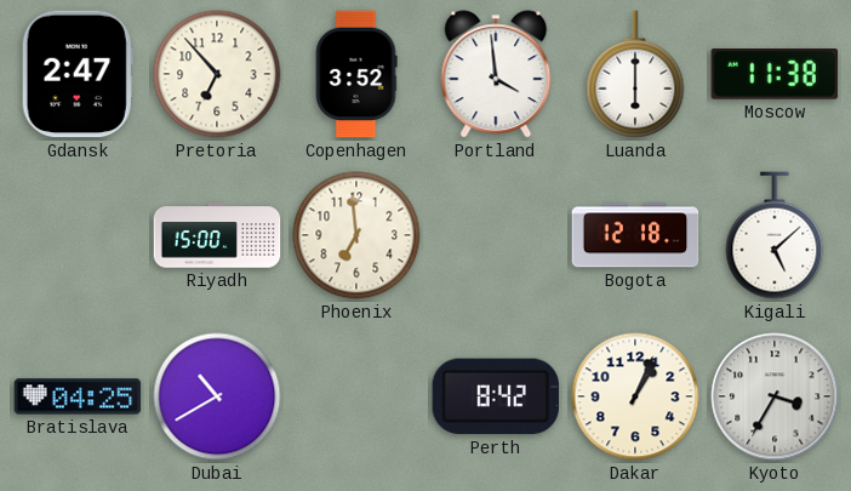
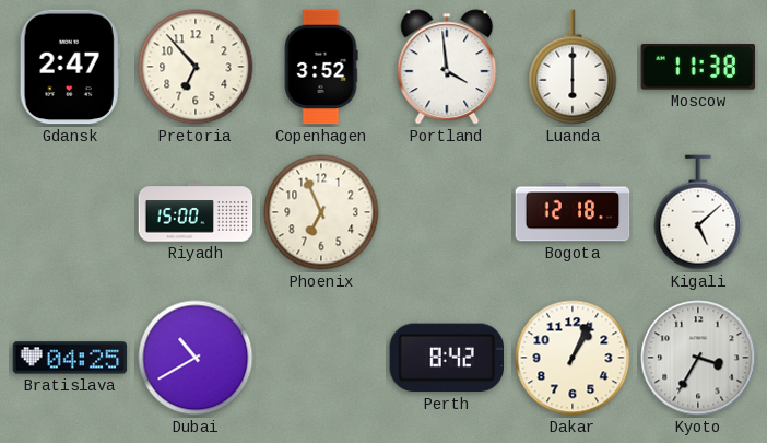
Phoenix: 6:59 -> 6:56
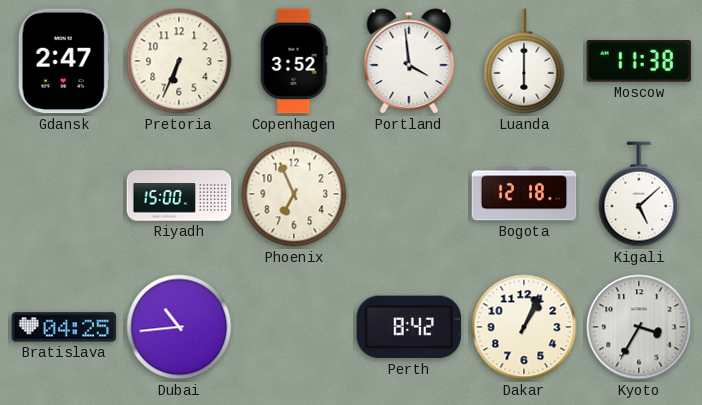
Pretoria: 6:53 -> 6:34
Dubai: 10:40 -> 10:44
